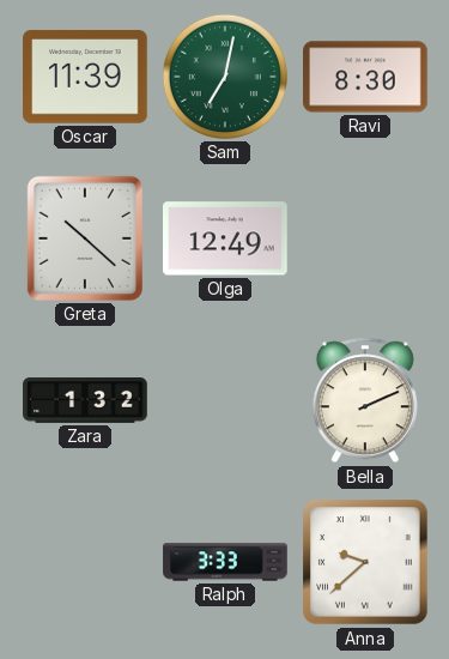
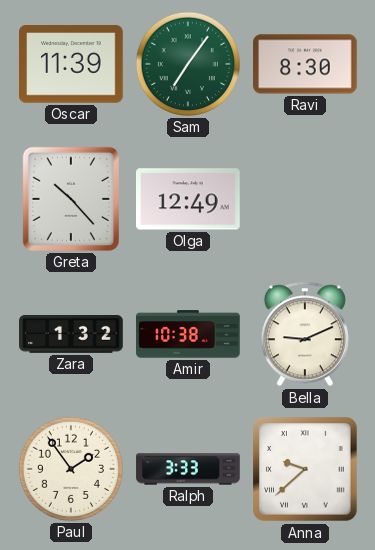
Sam: 7:02 -> 7:06
Greta: 10:22 -> 10:23
Amir: none -> 10:38
Bella: 2:11 -> 9:11
Paul: none -> 1:54
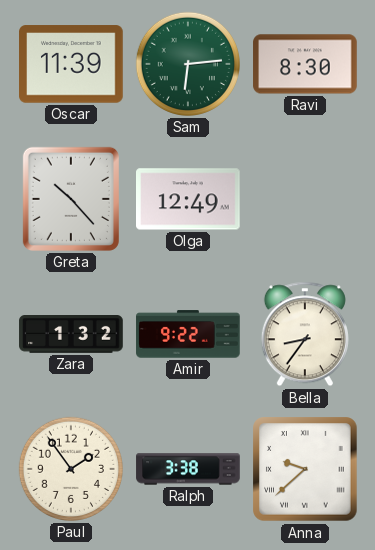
Sam: 7:06 -> 6:14
Amir: 10:38 -> 9:22
Bella: 9:11 -> 8:36
Ralph: 3:33 -> 3:38
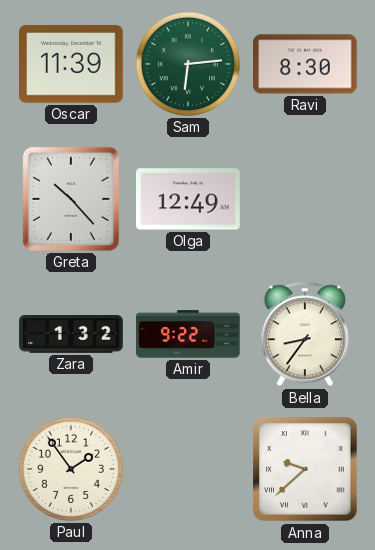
Ralph: 3:38 -> none
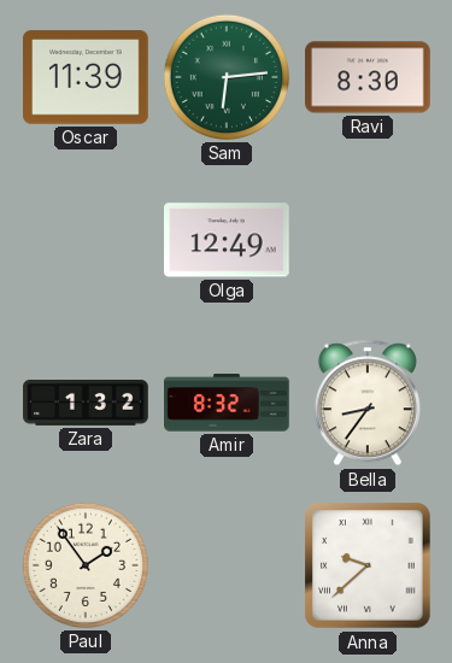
Greta: 10:23 -> none
Amir: 9:22 -> 8:32
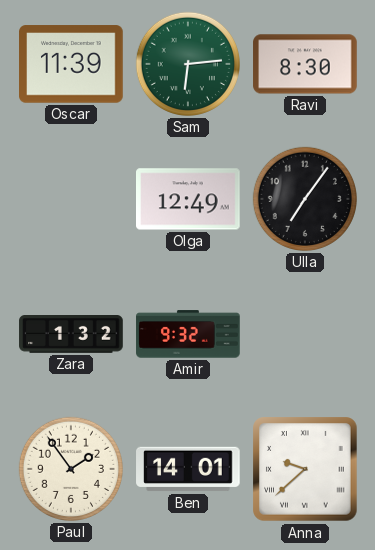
Ulla: none -> 7:06
Amir: 8:32 -> 9:32
Bella: 8:36 -> none
Ben: none -> 14:01
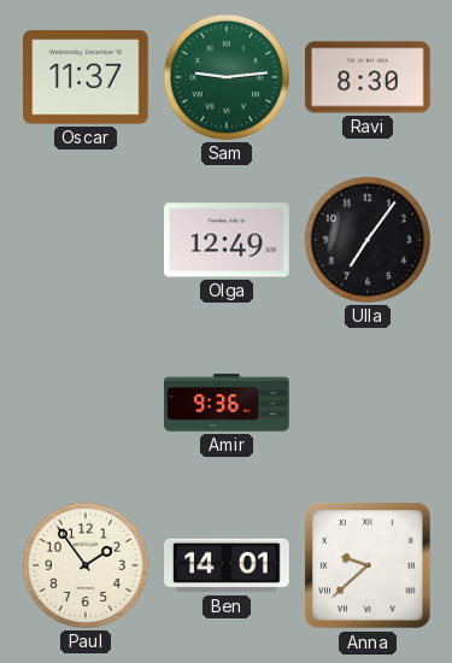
Oscar: 11:39 -> 11:37
Sam: 6:14 -> 9:14
Zara: 1:32 -> none
Amir: 9:32 -> 9:36
